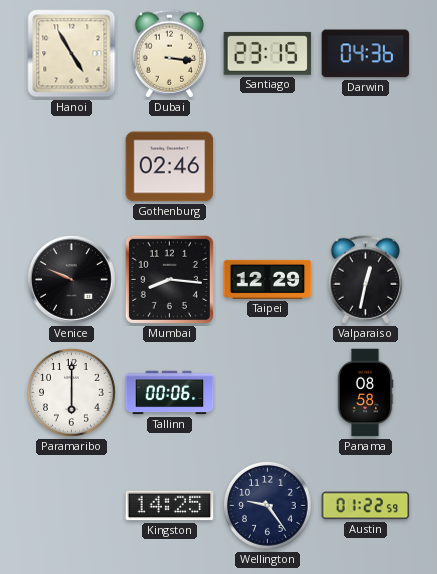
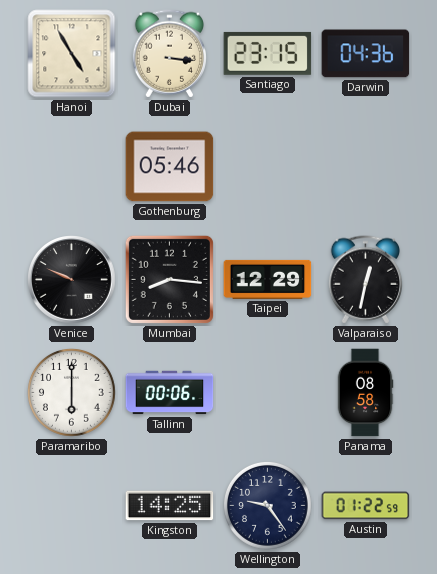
Gothenburg: 02:46 -> 05:46
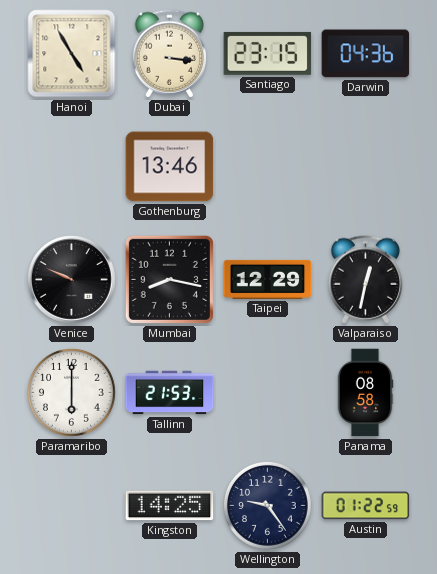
Gothenburg: 05:46 -> 13:46
Mumbai: 8:16 -> 8:17
Tallinn: 00:06 -> 21:53
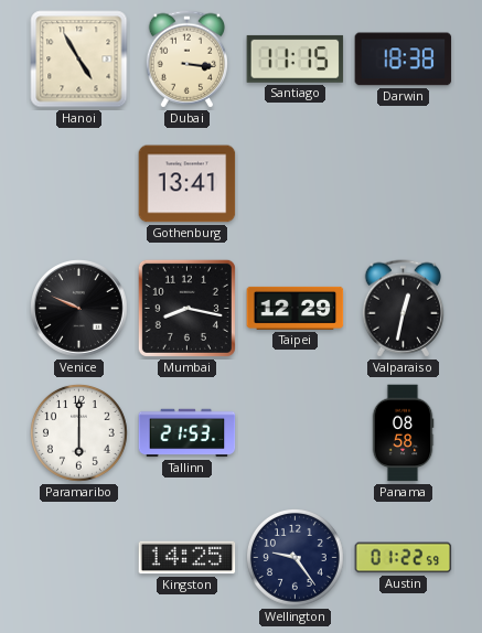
Santiago: 23:15 -> 11:15
Darwin: 04:36 -> 18:38
Gothenburg: 13:46 -> 13:41
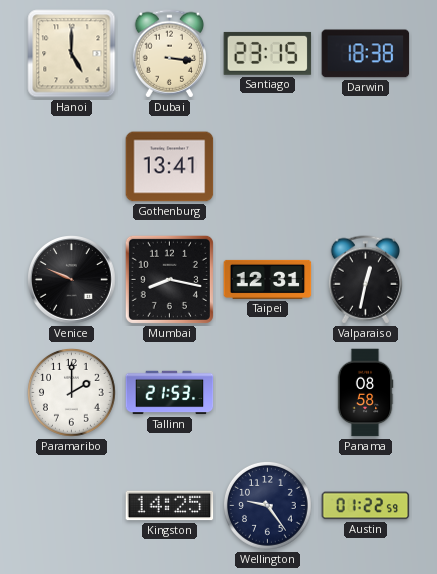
Hanoi: 4:55 -> 5:00
Santiago: 11:15 -> 23:15
Taipei: 12:29 -> 12:31
Paramaribo: 6:00 -> 2:00
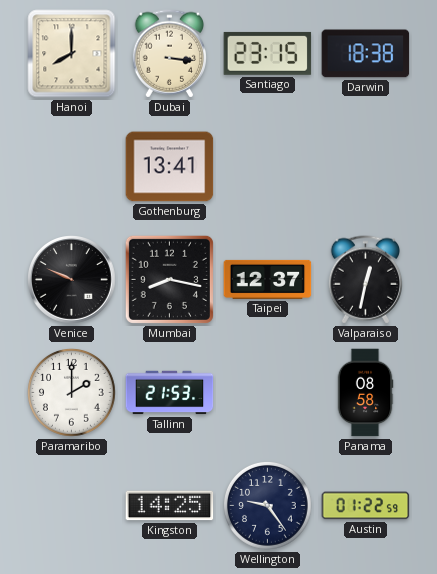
Hanoi: 5:00 -> 8:00
Taipei: 12:31 -> 12:37
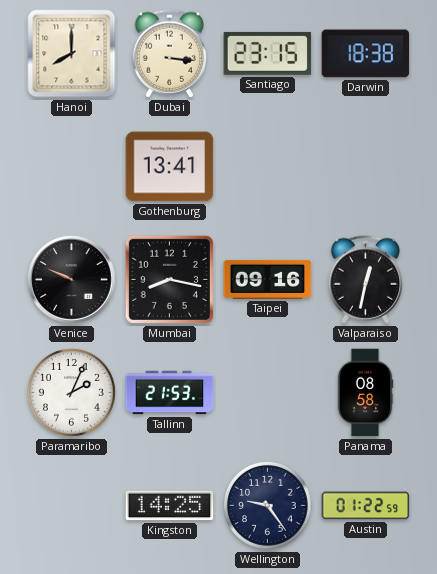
Taipei: 12:37 -> 09:16
Paramaribo: 2:00 -> 2:04
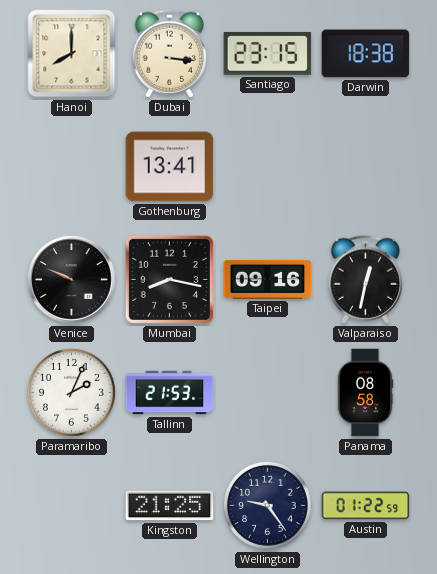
Kingston: 14:25 -> 21:25
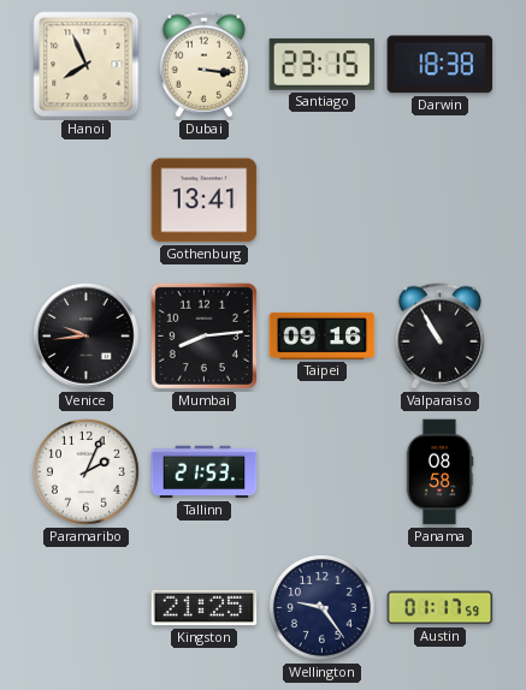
Hanoi: 8:00 -> 7:56
Venice: 9:49 -> 9:44
Mumbai: 8:17 -> 8:14
Valparaiso: 12:32 -> 10:55
Austin: 01:22 -> 01:17
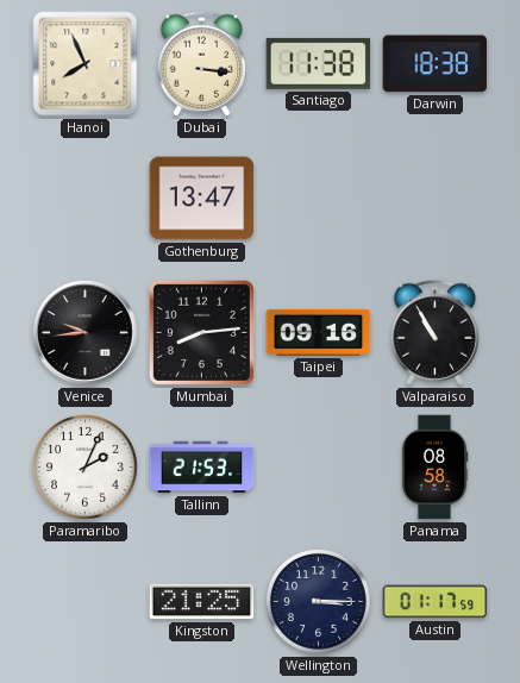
Santiago: 23:15 -> 11:38
Gothenburg: 13:41 -> 13:47
Wellington: 9:24 -> 3:15
